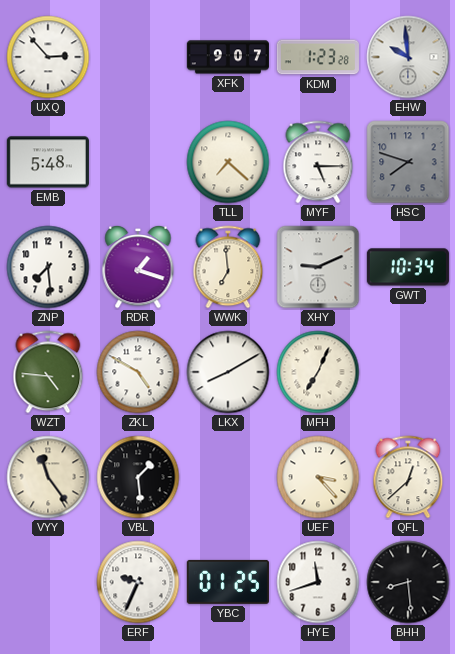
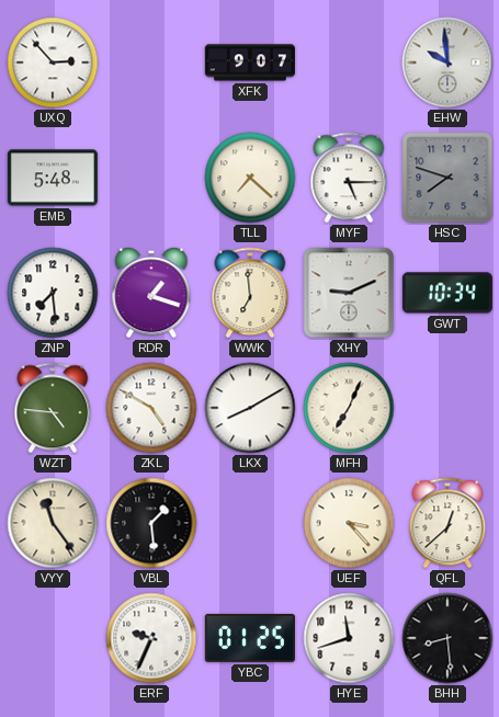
KDM: 1:23 -> none
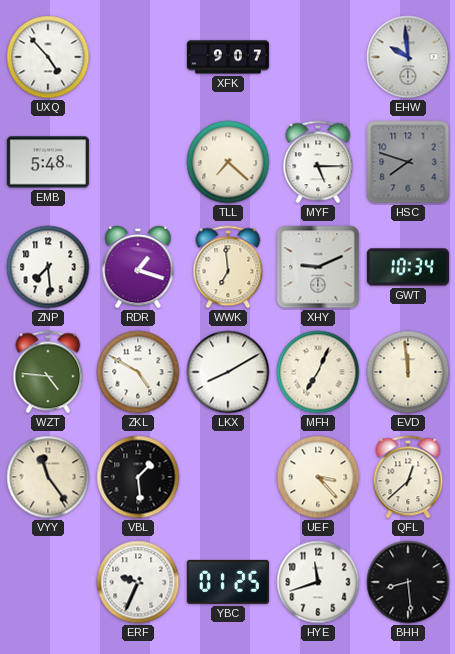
UXQ: 2:53 -> 4:53
EVD: none -> 11:59
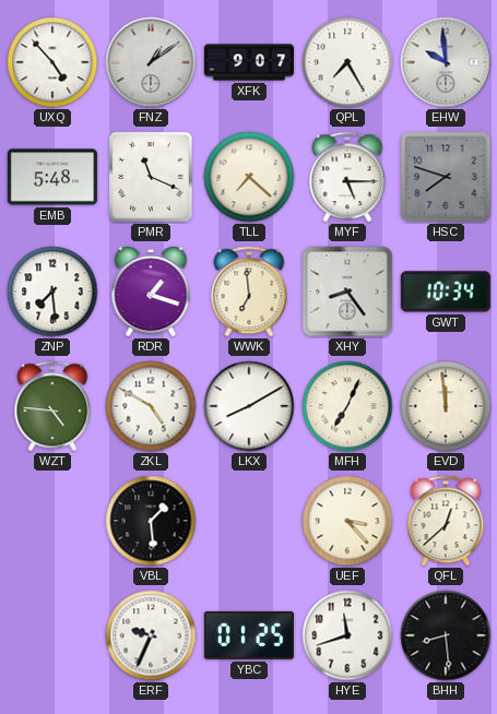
FNZ: none -> 1:09
QPL: none -> 7:25
PMR: none -> 11:19
XHY: 9:11 -> 8:24
VYY: 11:24 -> none
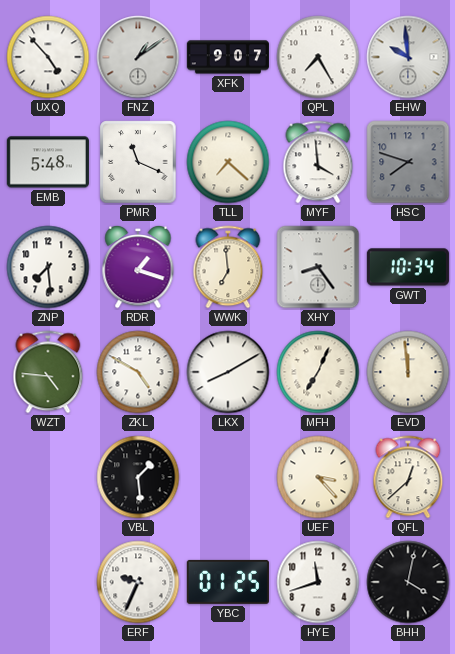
MYF: 5:15 -> 3:59
BHH: 8:29 -> 4:02
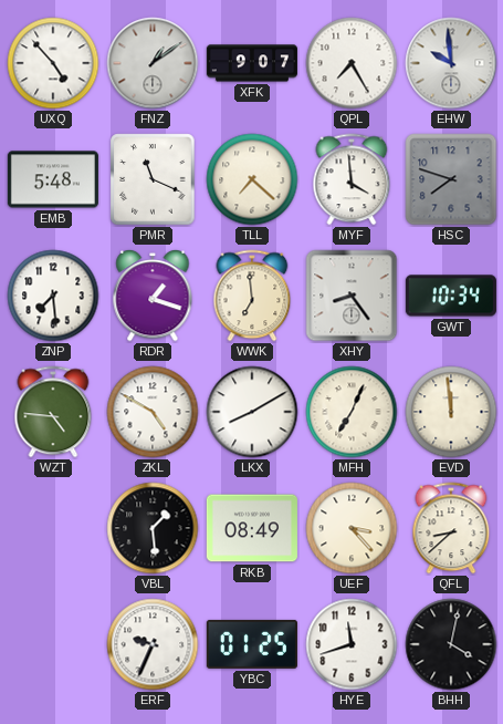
RKB: none -> 08:49
QFL: 12:38 -> 8:38
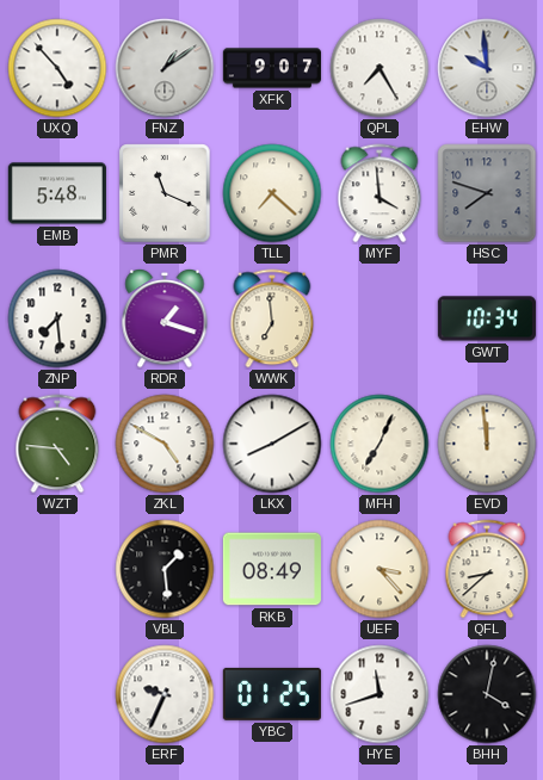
XHY: 8:24 -> none
